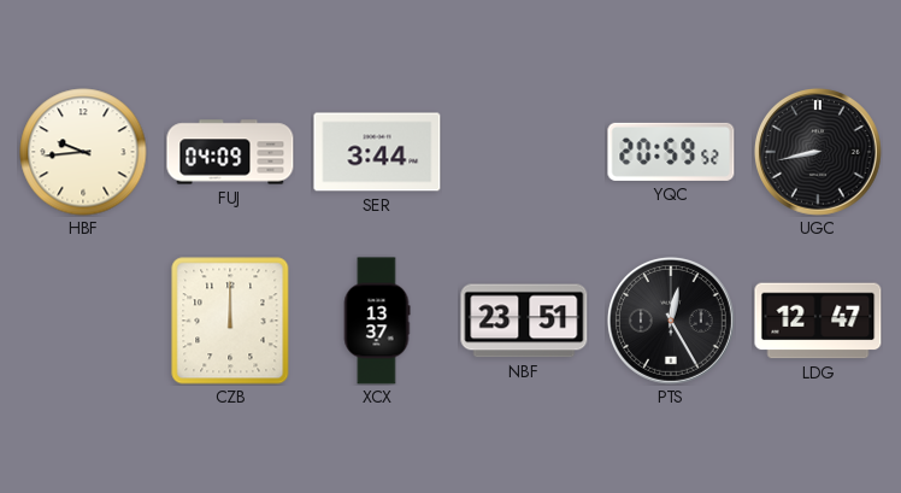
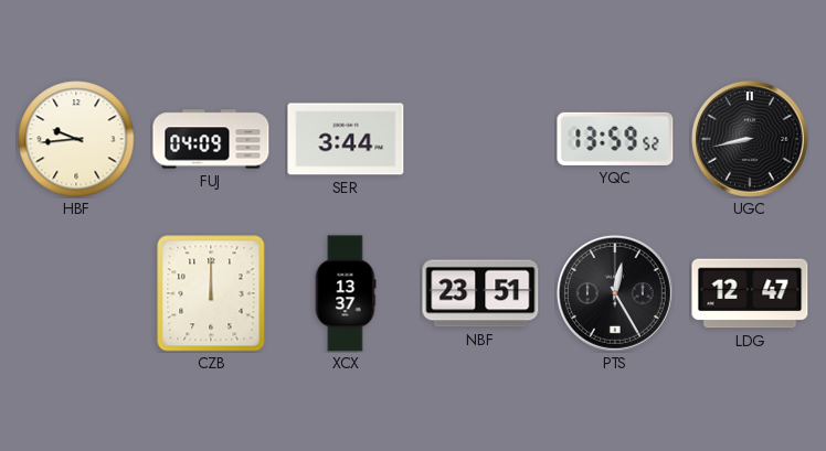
YQC: 20:59 -> 13:59
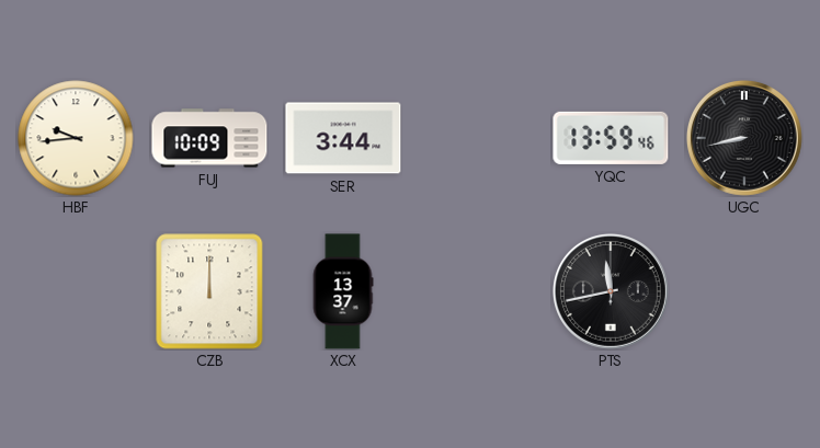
FUJ: 04:09 -> 10:09
YQC: 13:59:52 -> 13:59:46
NBF: 23:51 -> none
PTS: 12:25 -> 11:43
LDG: 12:47 -> none
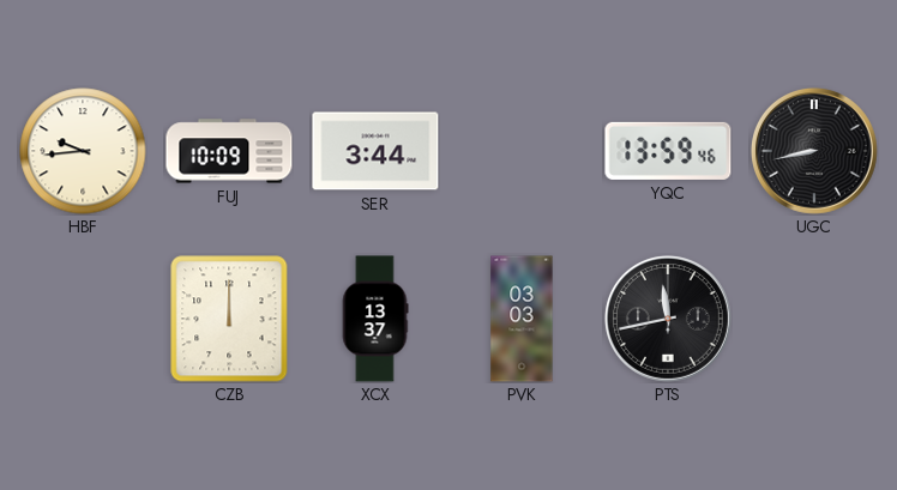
PVK: none -> 03:03
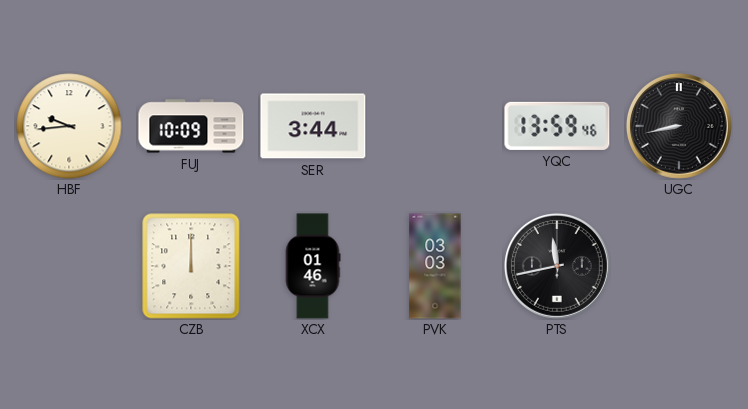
XCX: 13:37 -> 01:46
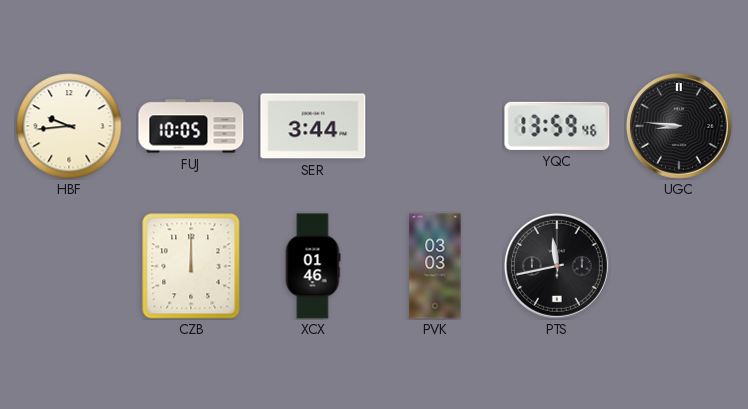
FUJ: 10:09 -> 10:05
UGC: 8:43 -> 8:46
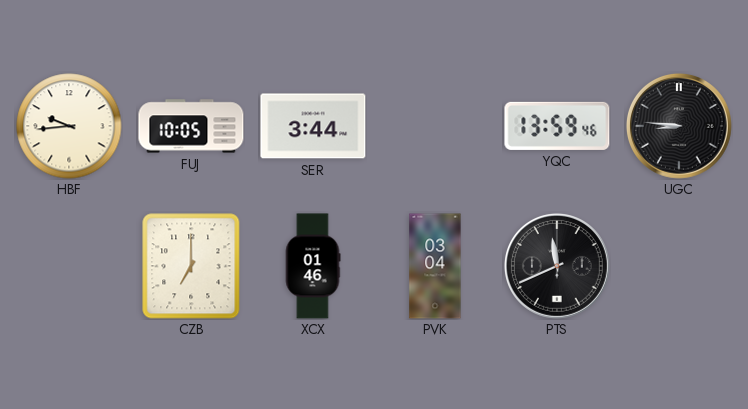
CZB: 12:00 -> 7:00
PVK: 03:03 -> 03:04
PTS: 11:43 -> 11:41
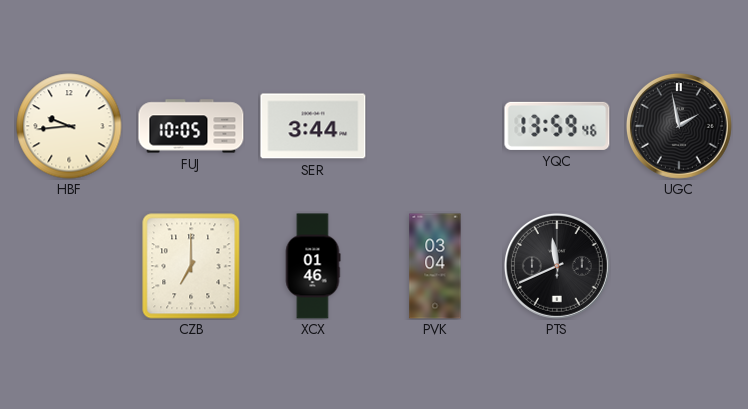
UGC: 8:46 -> 1:58
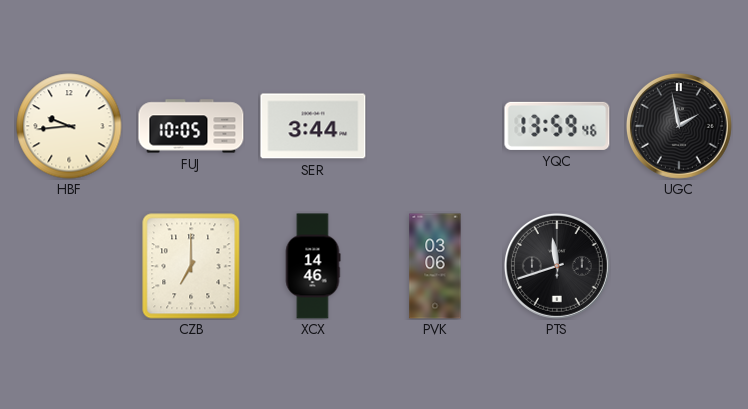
XCX: 01:46 -> 14:46
PVK: 03:04 -> 03:06
PTS: 11:41 -> 11:42
